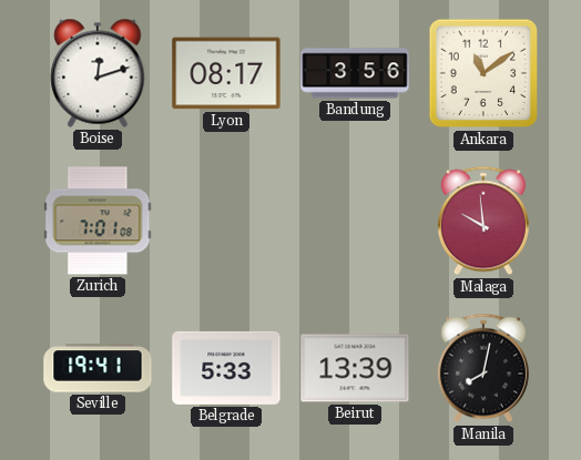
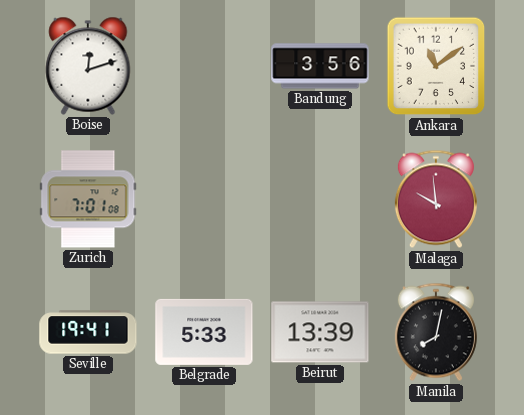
Lyon: 08:17 -> none
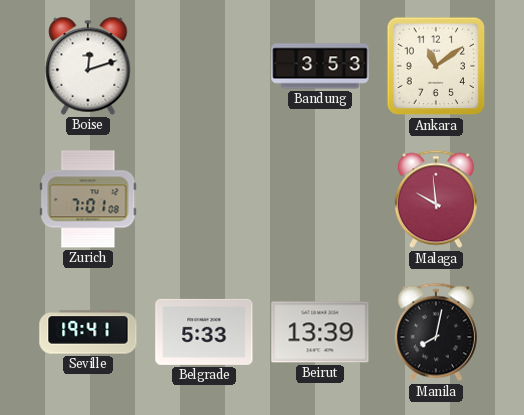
Bandung: 3:56 -> 3:53
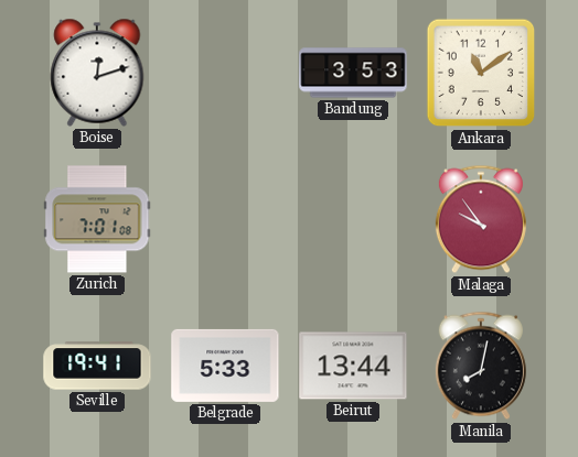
Malaga: 9:59 -> 9:54
Beirut: 13:39 -> 13:44
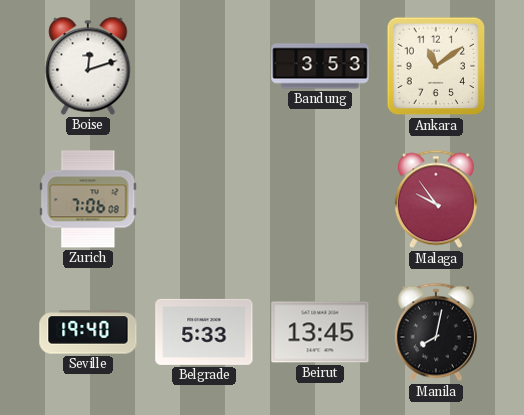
Zurich: 7:01 -> 7:06
Seville: 19:41 -> 19:40
Beirut: 13:44 -> 13:45
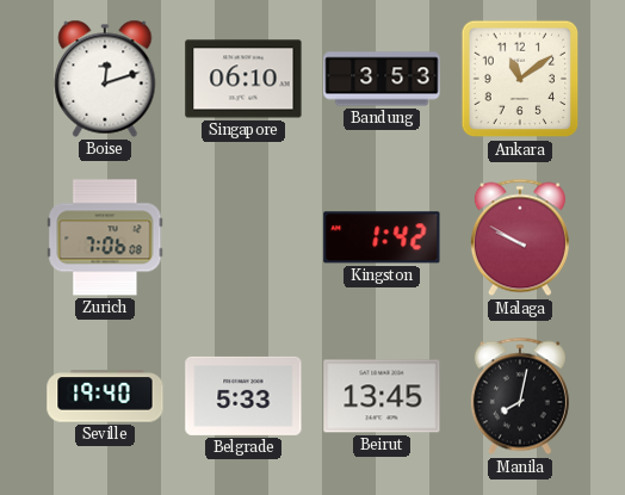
Singapore: none -> 06:10
Kingston: none -> 1:42
Malaga: 9:54 -> 9:50
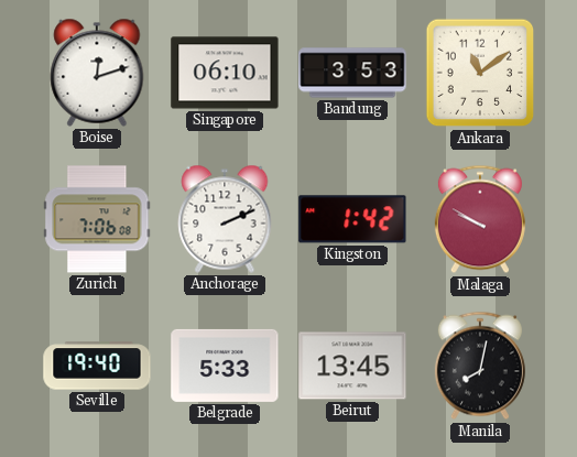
Anchorage: none -> 2:11
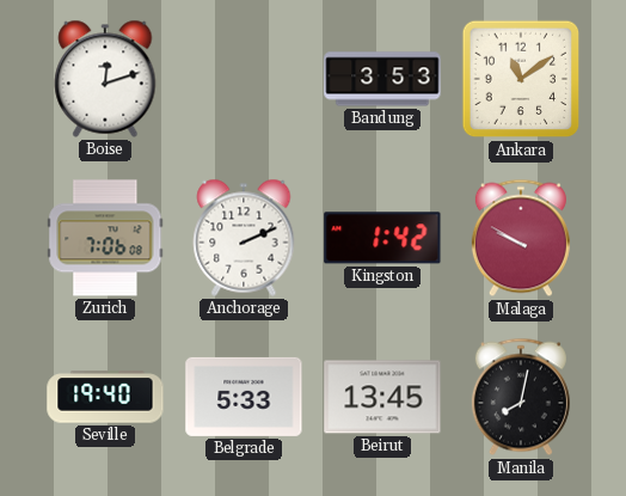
Singapore: 06:10 -> none
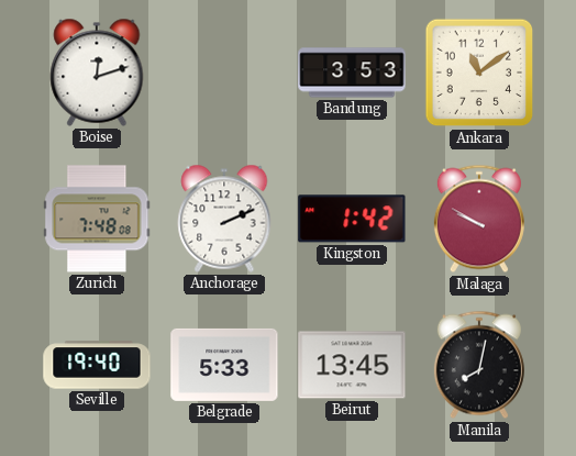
Zurich: 7:06 -> 7:48
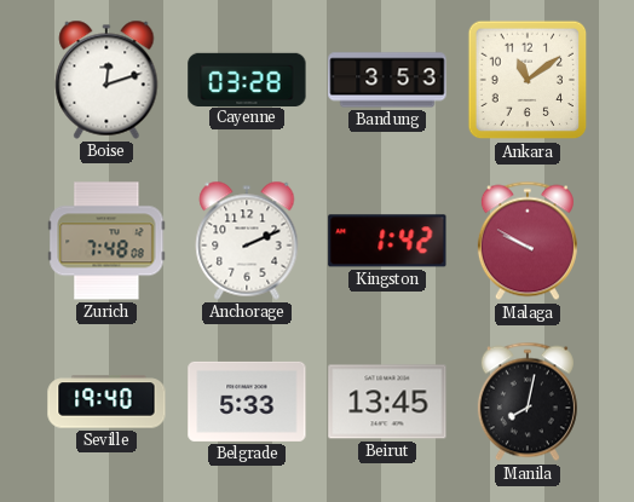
Cayenne: none -> 03:28
